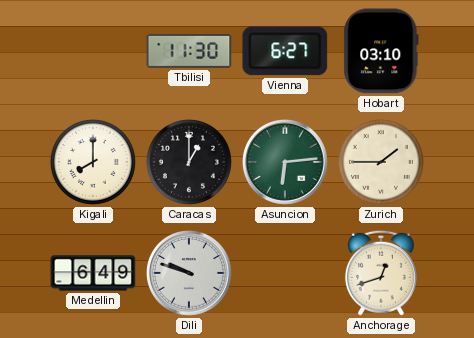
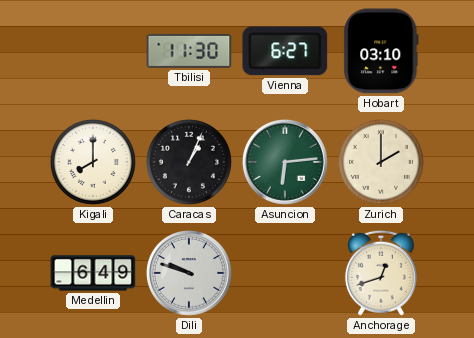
Caracas: 1:00 -> 1:04
Zurich: 1:45 -> 2:00
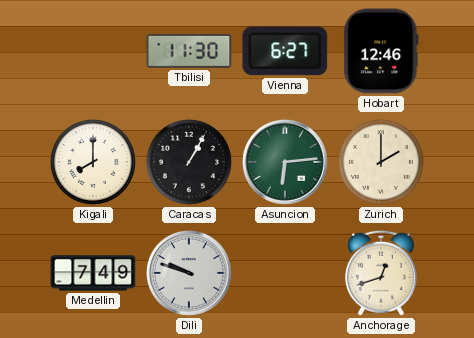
Hobart: 03:10 -> 12:46
Caracas: 1:04 -> 1:05
Medellin: 6:49 -> 7:49
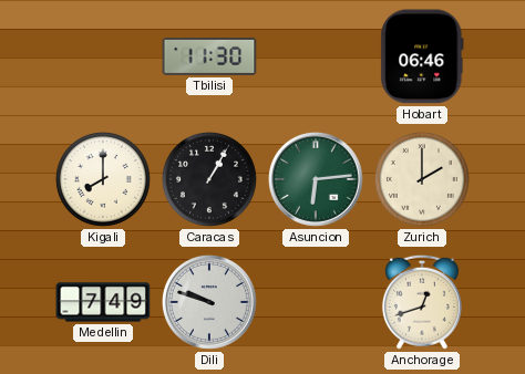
Vienna: 6:27 -> none
Hobart: 12:46 -> 06:46
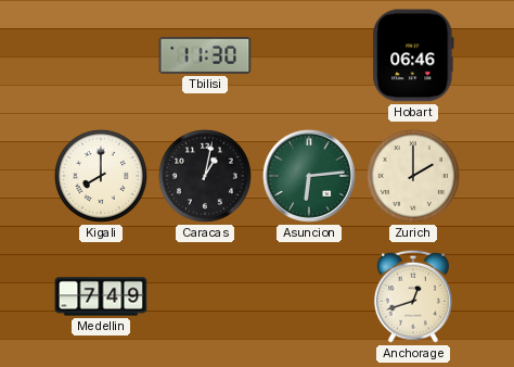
Caracas: 1:05 -> 1:02
Dili: 9:48 -> none
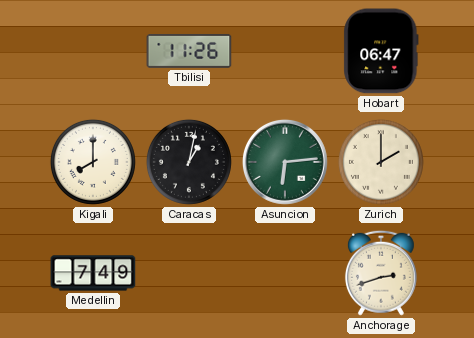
Tbilisi: 11:30 -> 11:26
Hobart: 06:46 -> 06:47
Anchorage: 12:42 -> 2:42
